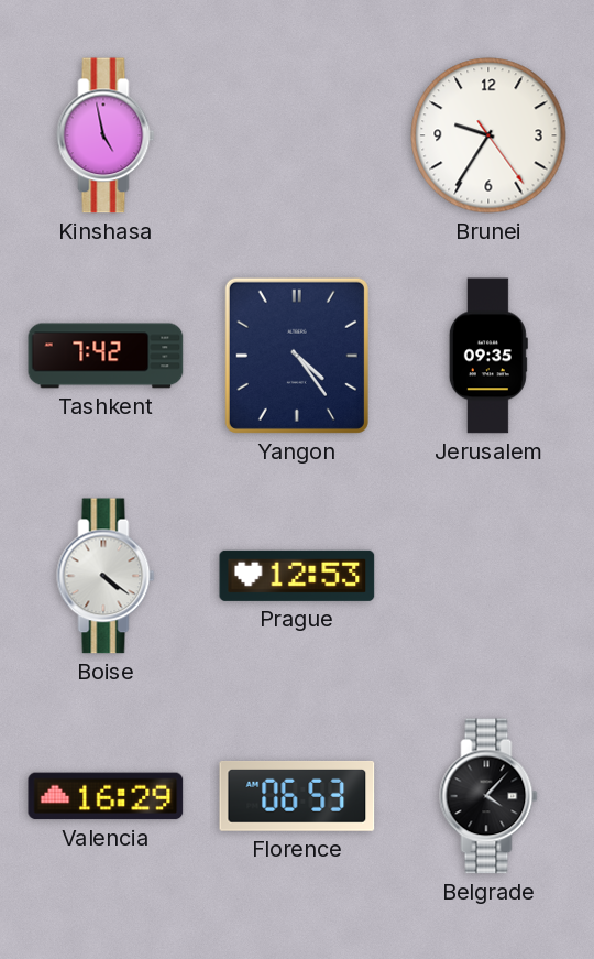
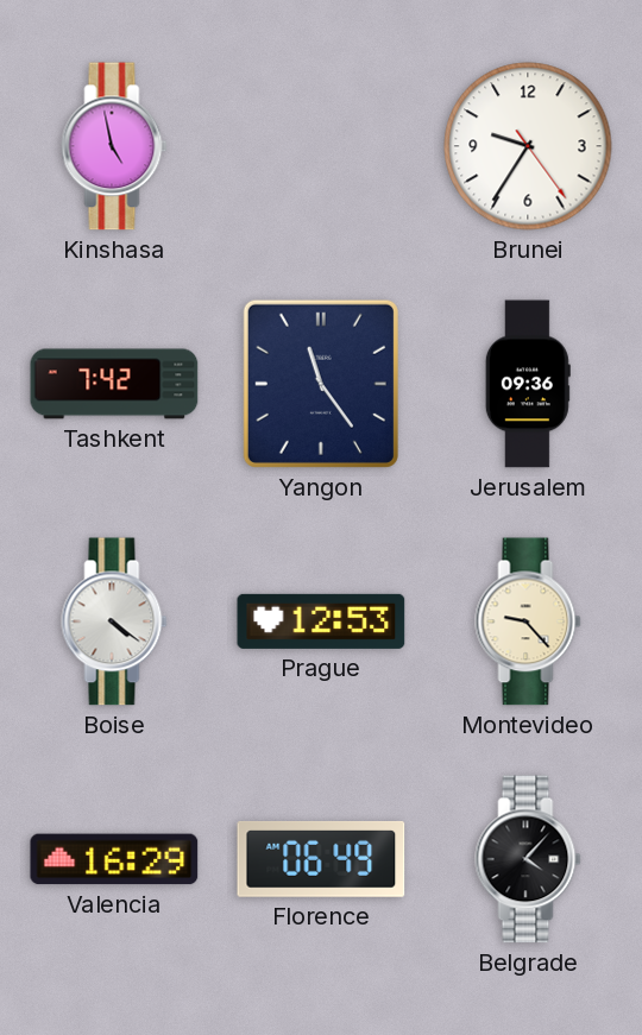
Yangon: 4:24 -> 11:24
Jerusalem: 09:35 -> 09:36
Montevideo: none -> 9:23
Florence: 06:53 -> 06:49
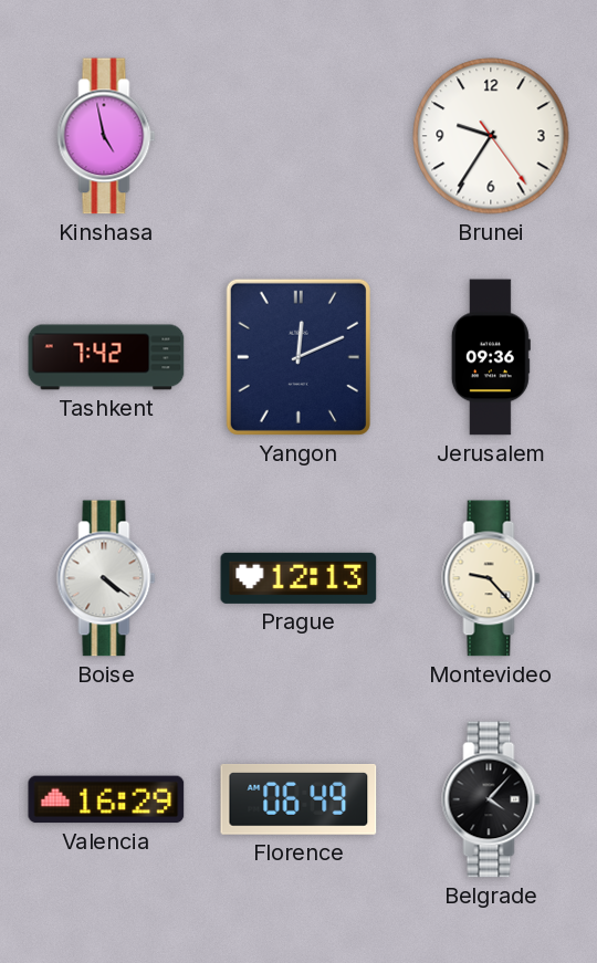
Yangon: 11:24 -> 12:11
Prague: 12:53 -> 12:13
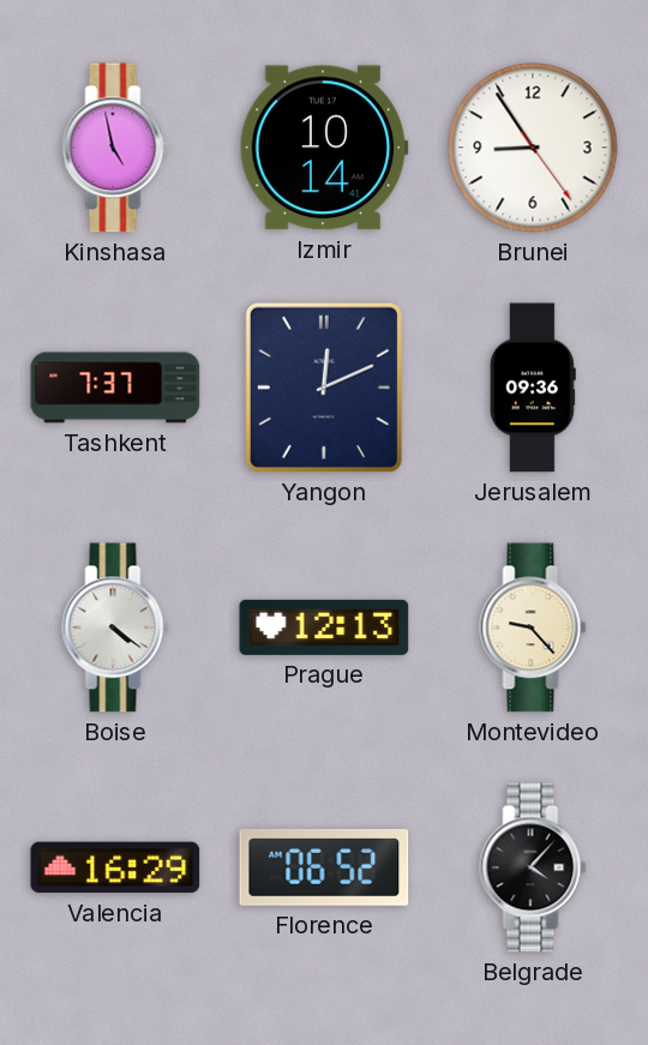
Izmir: none -> 10:14
Brunei: 9:35 -> 8:54
Tashkent: 7:42 -> 7:37
Florence: 06:49 -> 06:52
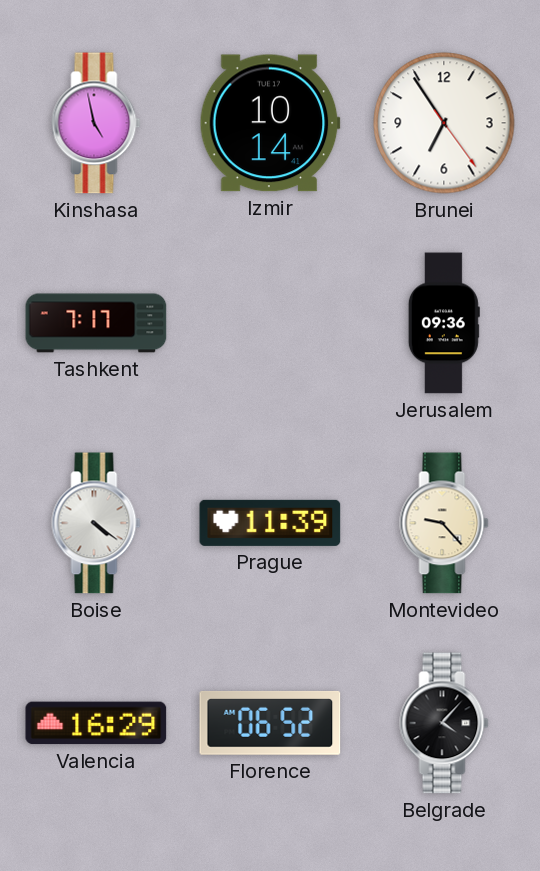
Brunei: 8:54 -> 6:54
Tashkent: 7:37 -> 7:17
Yangon: 12:11 -> none
Prague: 12:13 -> 11:39
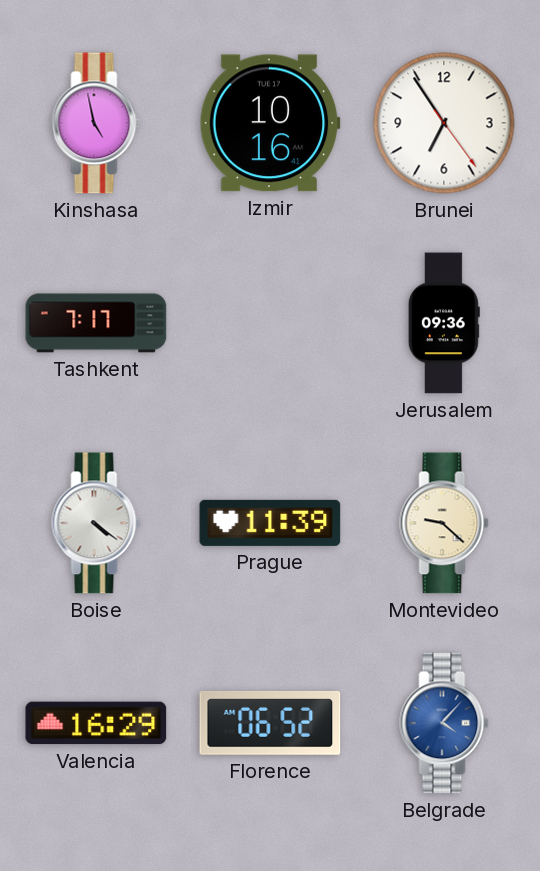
Izmir: 10:14 -> 10:16
Montevideo: 9:23 -> 9:22
Belgrade dial: black -> blue
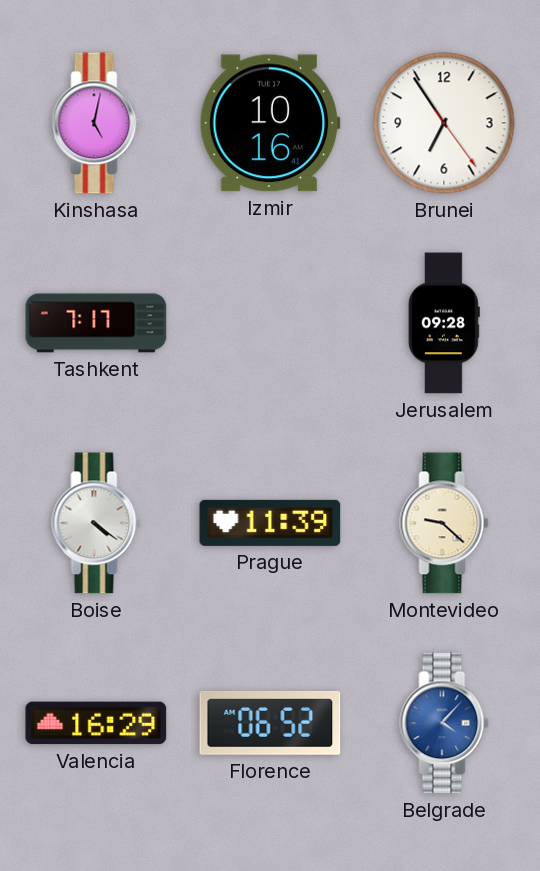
Kinshasa: 4:58 -> 5:02
Jerusalem: 09:36 -> 09:28
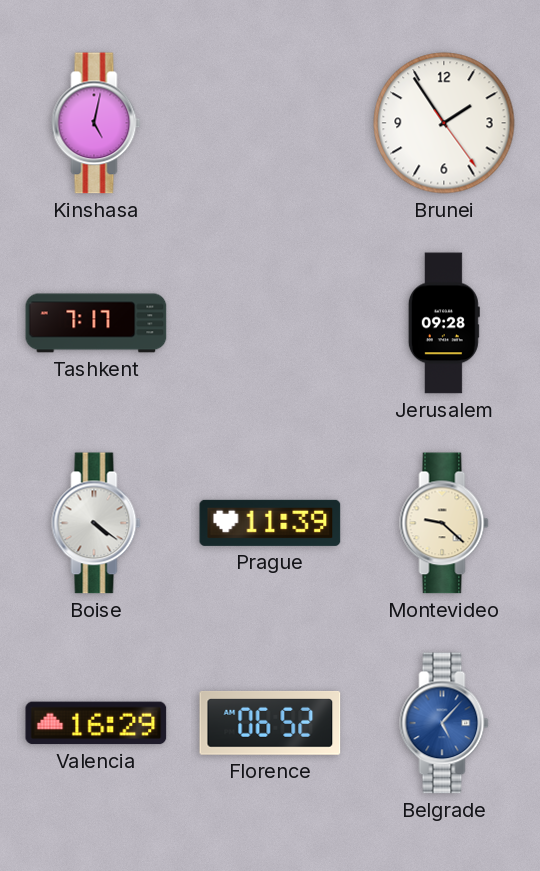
Izmir: 10:16 -> none
Brunei: 6:54 -> 1:54
Belgrade: 4:07 -> 5:07
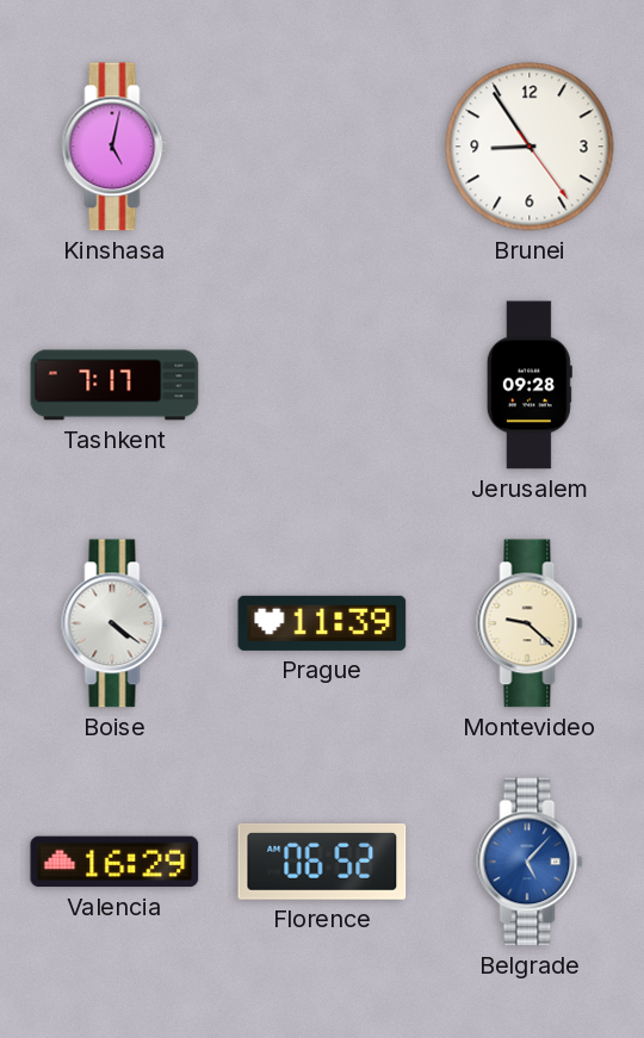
Brunei: 1:54 -> 8:54
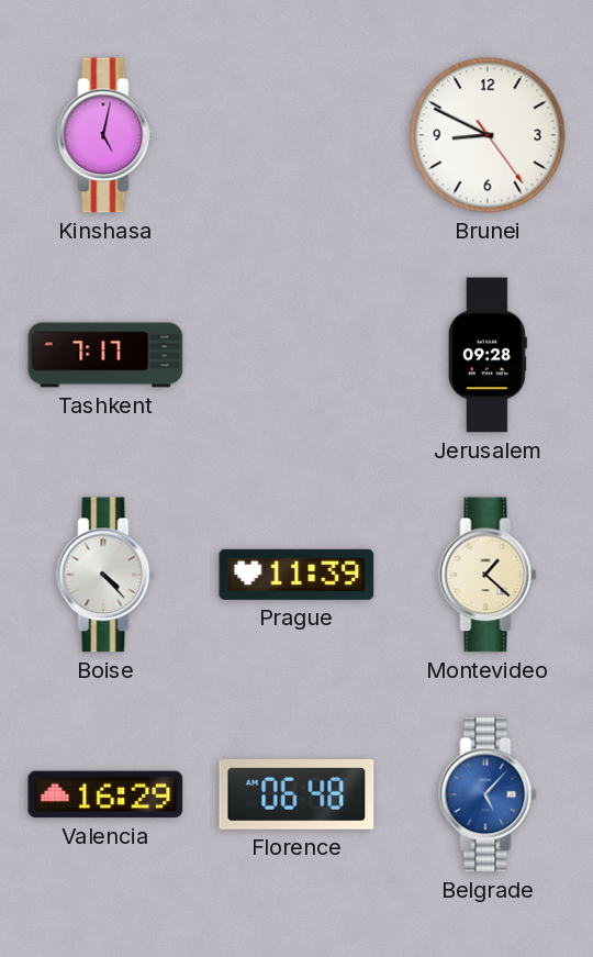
Brunei: 8:54 -> 8:49
Boise: 4:21 -> 4:23
Montevideo: 9:22 -> 1:22
Florence: 06:52 -> 06:48
